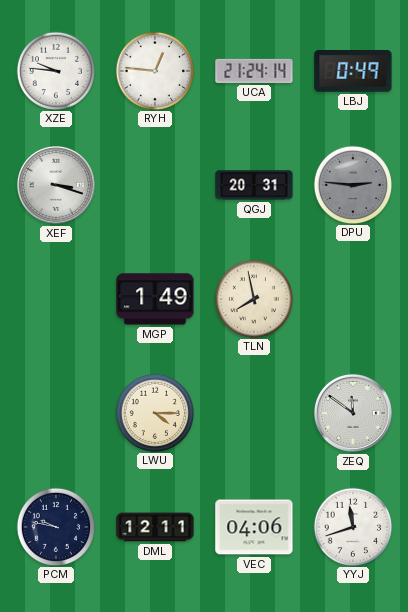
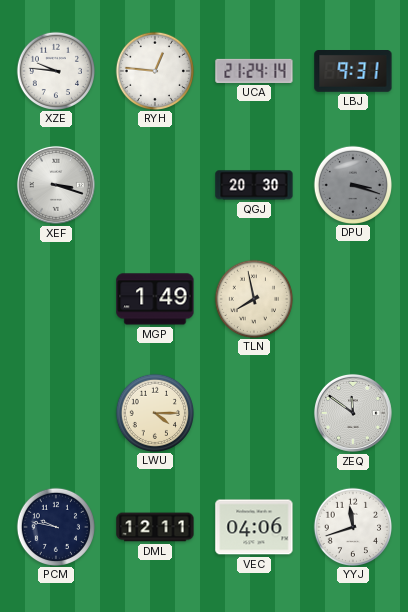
LBJ: 0:49 -> 9:31
QGJ: 20:31 -> 20:30
DPU: 2:46 -> 3:18
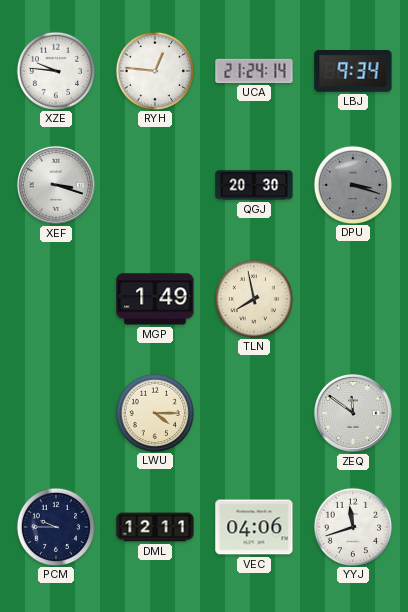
LBJ: 9:31 -> 9:34
PCM: 9:47 -> 9:45
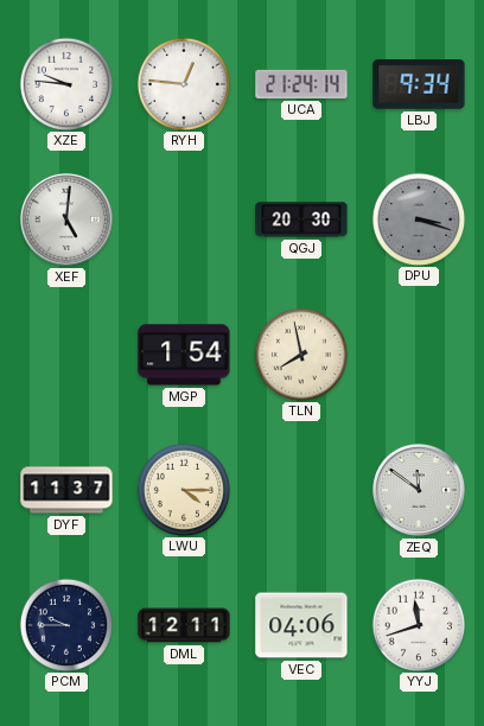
XEF: 3:18 -> 5:01
MGP: 1:49 -> 1:54
DYF: none -> 11:37
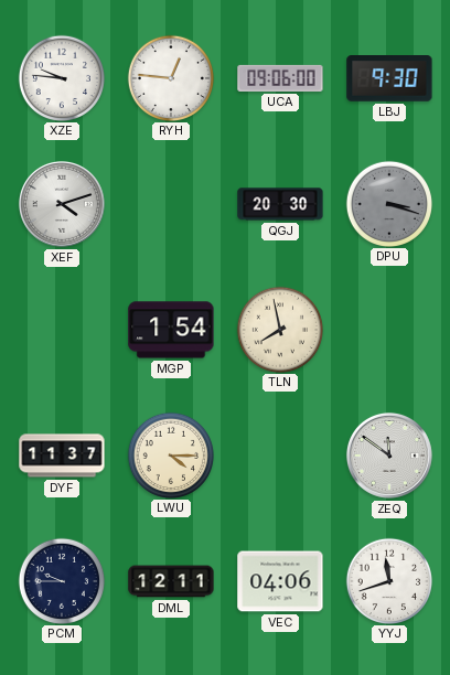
UCA: 21:24 -> 09:06
LBJ: 9:34 -> 9:30
XEF: 5:01 -> 4:12
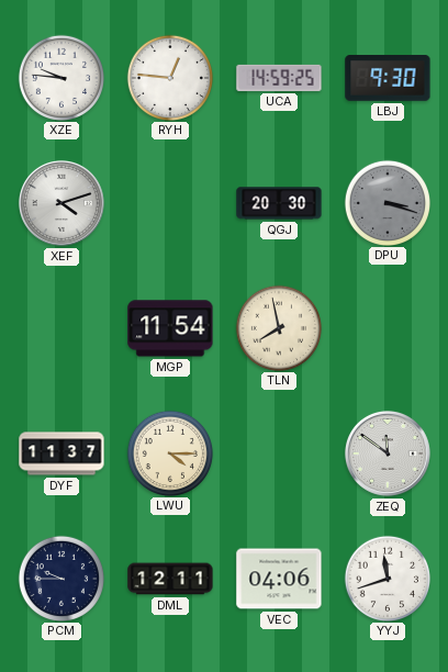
UCA: 09:06 -> 14:59
MGP: 1:54 -> 11:54
